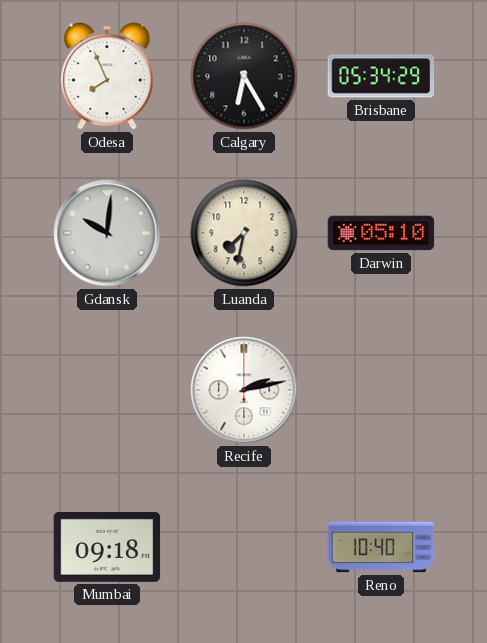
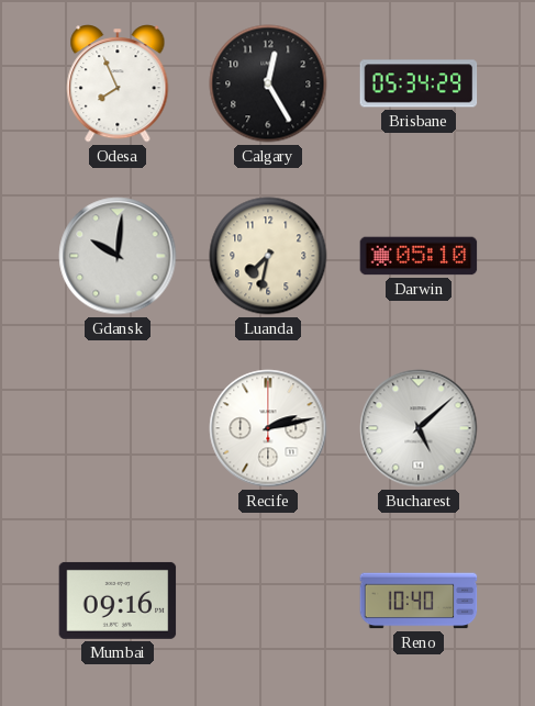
Calgary: 6:25 -> 12:25
Bucharest: none -> 5:08
Mumbai: 09:18 -> 09:16
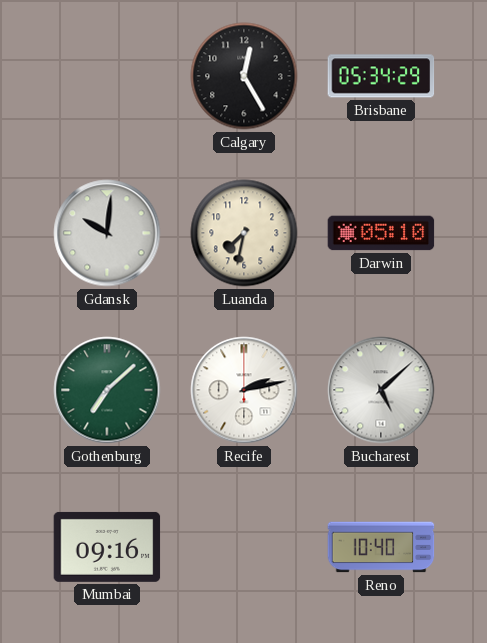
Odesa: 7:56 -> none
Gothenburg: none -> 7:08
